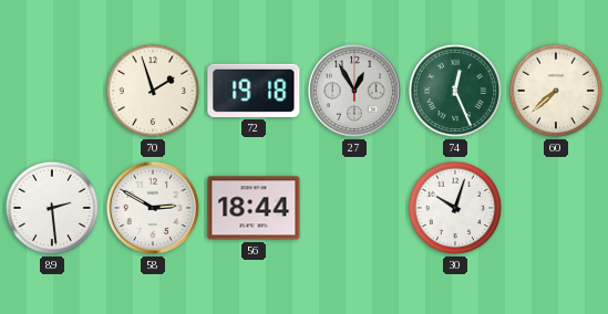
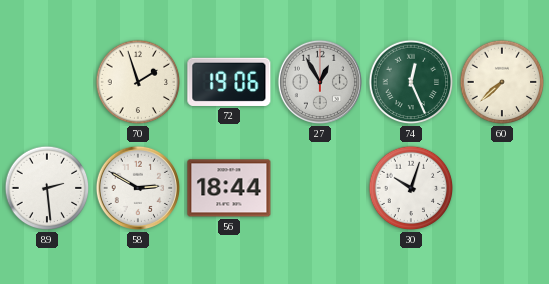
72: 19:18 -> 19:06
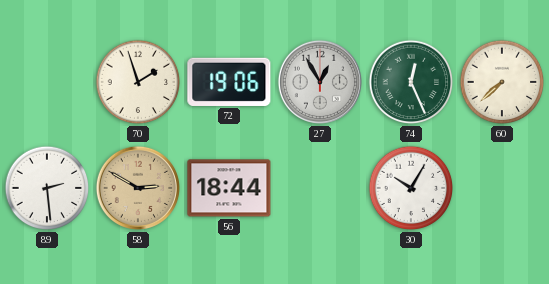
58 dial: white -> champagne
30: 10:03 -> 10:05
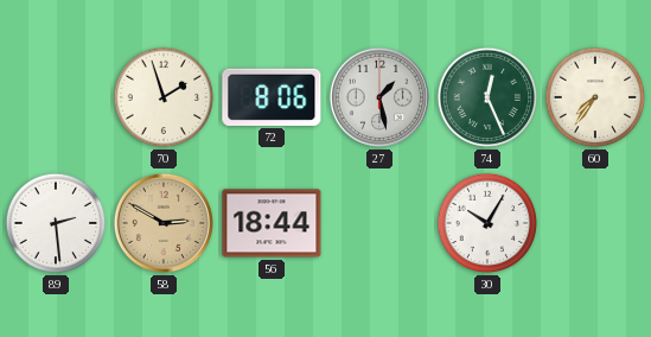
72: 19:06 -> 8:06
27: 12:55 -> 1:28
60: 7:38 -> 7:36
